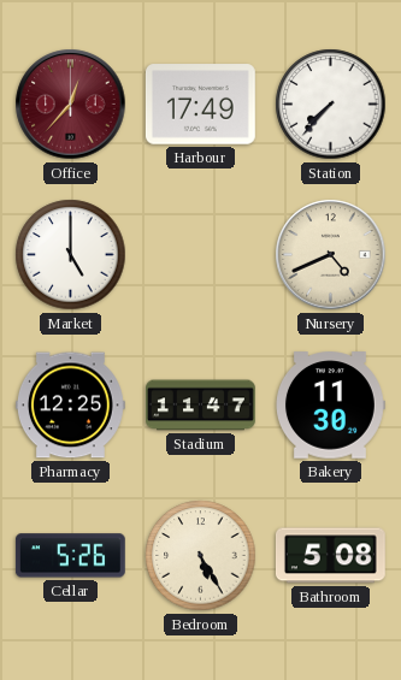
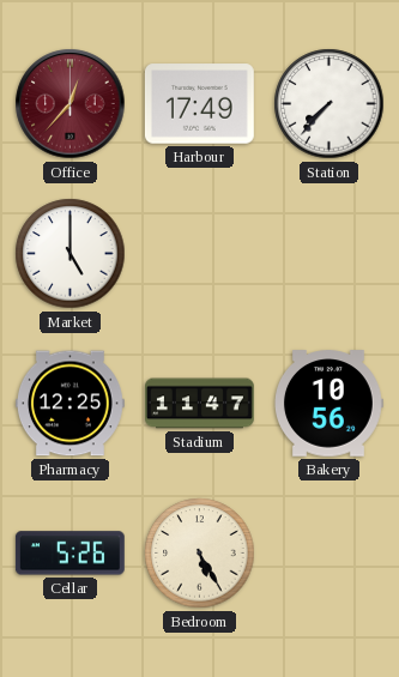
Nursery: 4:41 -> none
Bakery: 11:30 -> 10:56
Bathroom: 5:08 -> none
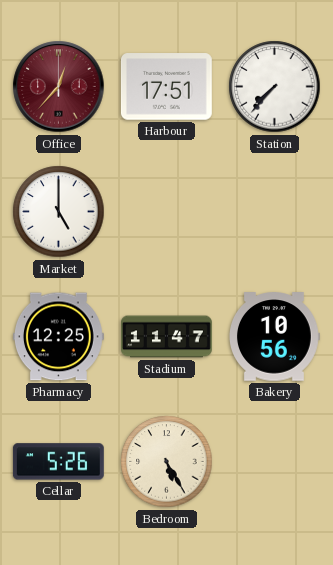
Harbour: 17:49 -> 17:51
